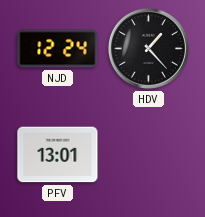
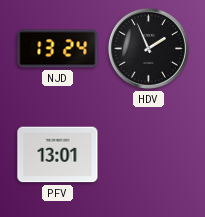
NJD: 12:24 -> 13:24
HDV: 1:23 -> 1:56
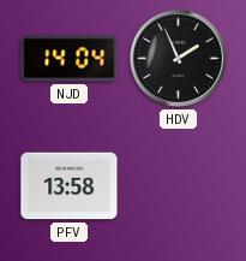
NJD: 13:24 -> 14:04
PFV: 13:01 -> 13:58
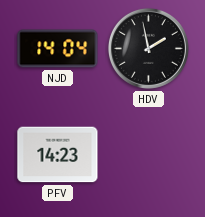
HDV: 1:56 -> 1:58
PFV: 13:58 -> 14:23
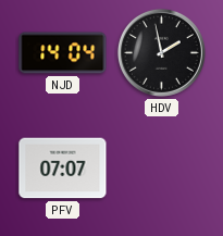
PFV: 14:23 -> 07:07
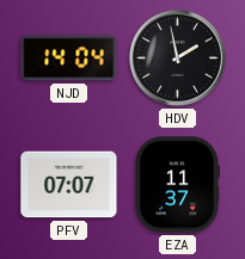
EZA: none -> 11:37
